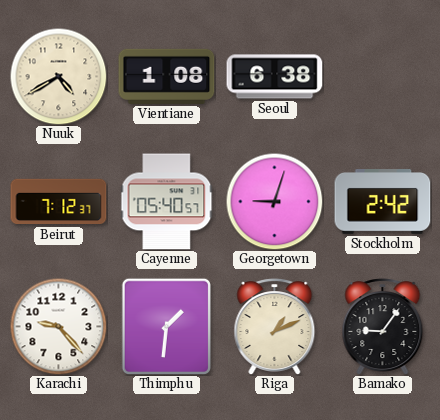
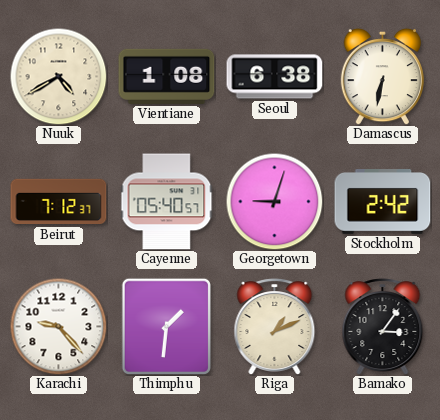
Damascus: none -> 6:32
Bamako: 9:06 -> 3:06
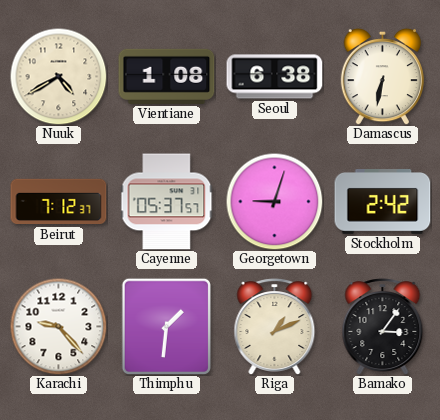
Cayenne: 05:40 -> 05:37
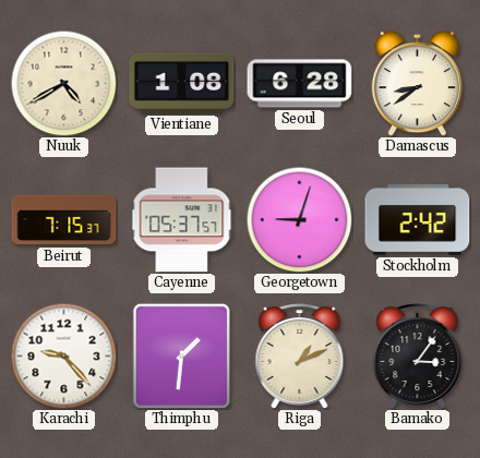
Seoul: 6:38 -> 6:28
Damascus: 6:32 -> 8:39
Beirut: 7:12 -> 7:15
